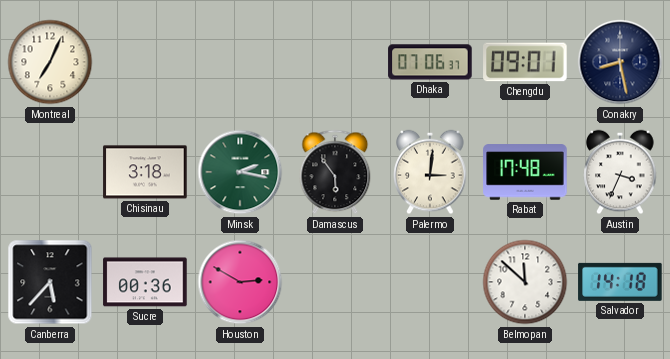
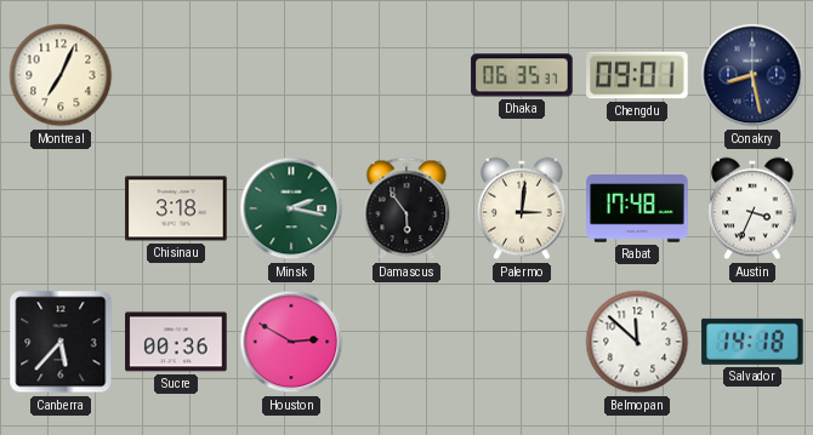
Dhaka: 07:06 -> 06:35
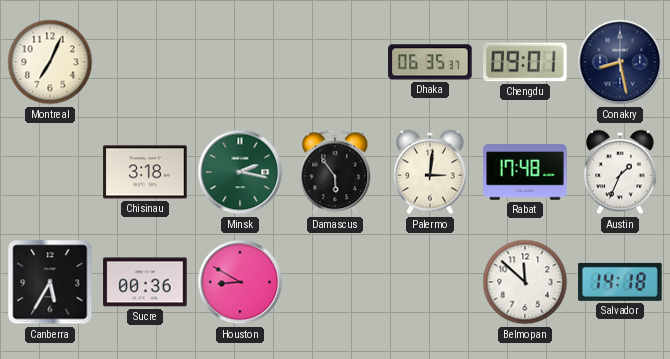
Austin: 3:34 -> 1:34
Canberra: 5:37 -> 5:35
Houston: 2:50 -> 8:50
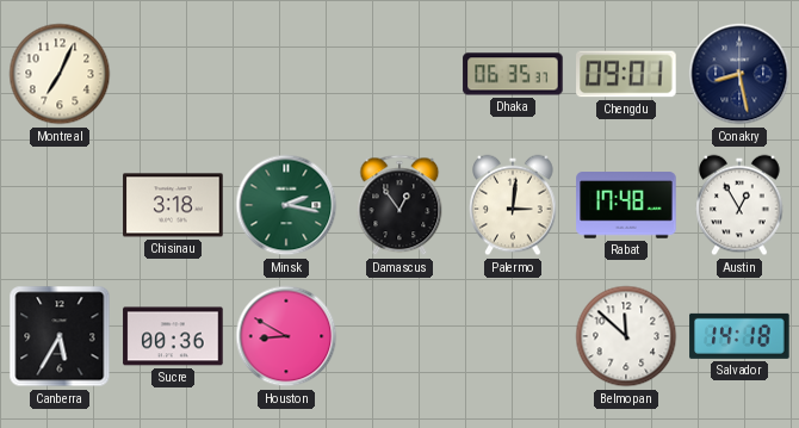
Damascus: 5:54 -> 12:54
Austin: 1:34 -> 12:55
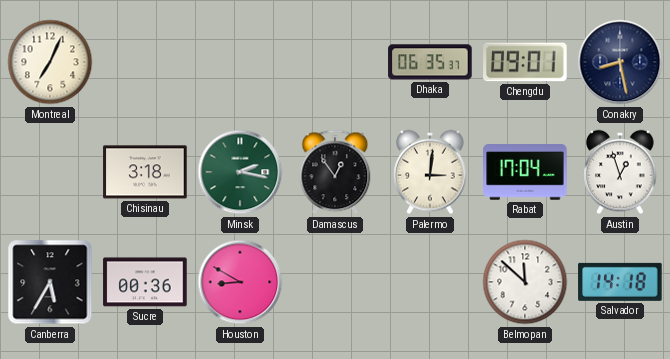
Rabat: 17:48 -> 17:04
Austin: 12:55 -> 12:57
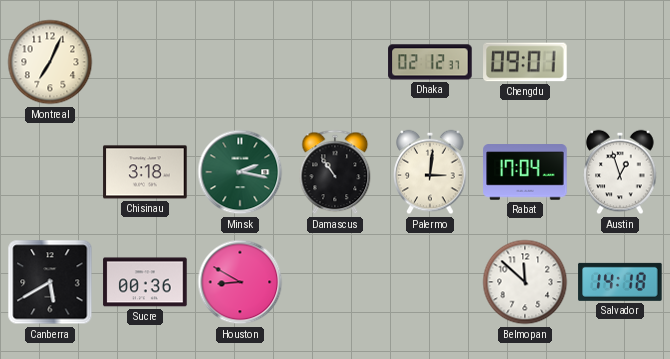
Dhaka: 06:35 -> 02:12
Conakry: 8:28 -> none
Damascus: 12:54 -> 10:54
Canberra: 5:35 -> 5:40
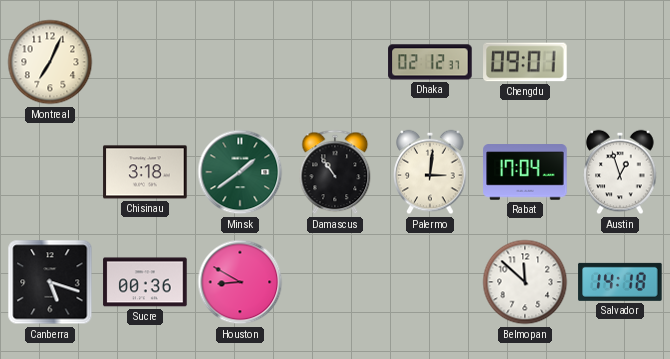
Minsk: 2:17 -> 1:39
Canberra: 5:40 -> 5:18
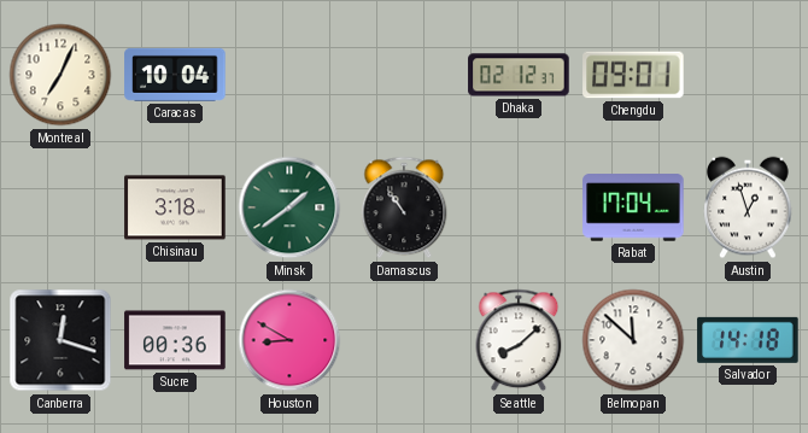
Caracas: none -> 10:04
Palermo: 3:01 -> none
Canberra: 5:18 -> 12:18
Seattle: none -> 8:08
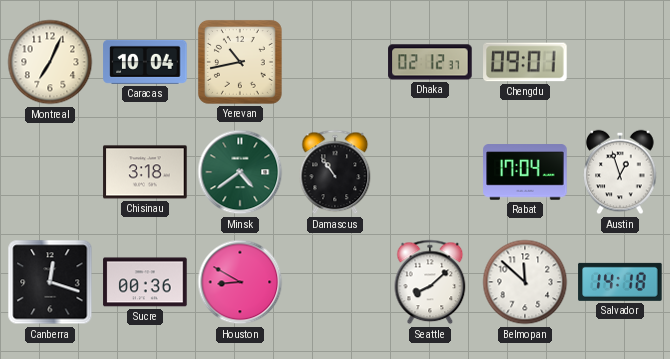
Yerevan: none -> 10:43
Minsk: 1:39 -> 4:39
